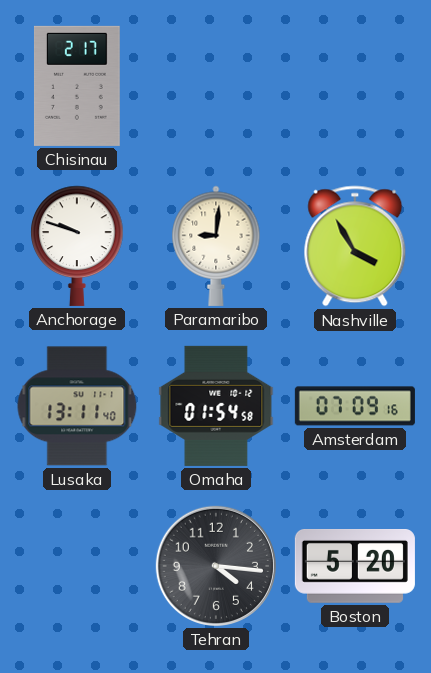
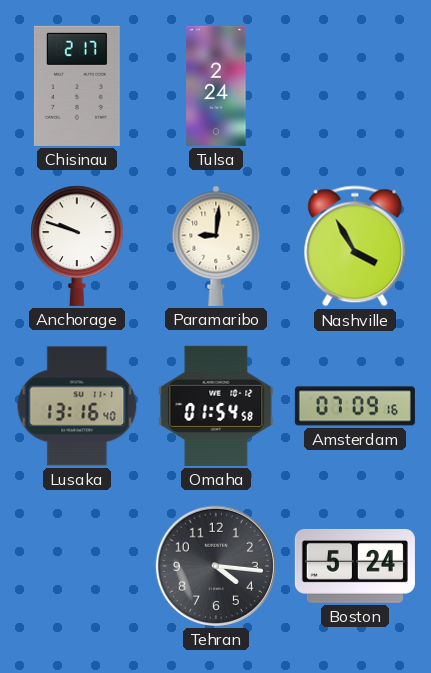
Tulsa: none -> 2:24
Lusaka: 13:11 -> 13:16
Boston: 5:20 -> 5:24
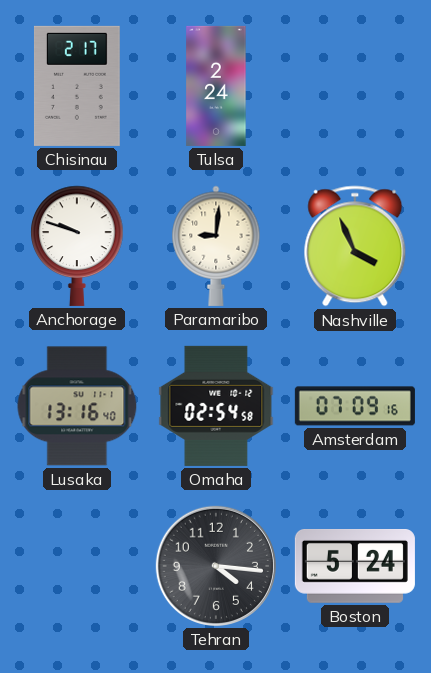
Nashville: 3:55 -> 3:56
Omaha: 01:54 -> 02:54
